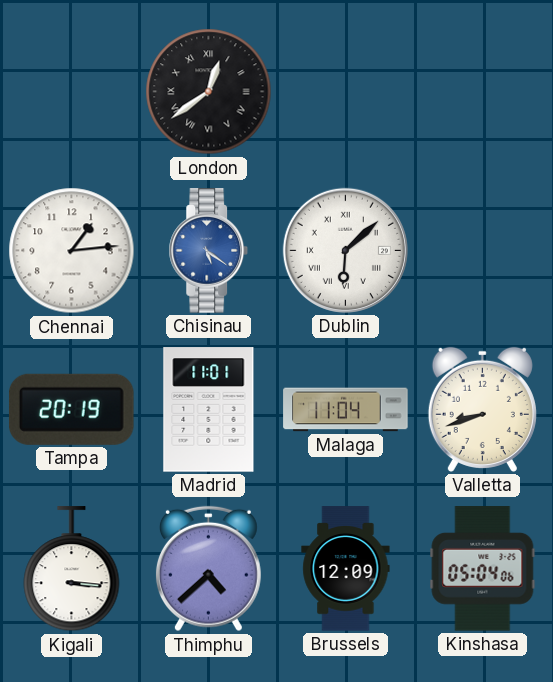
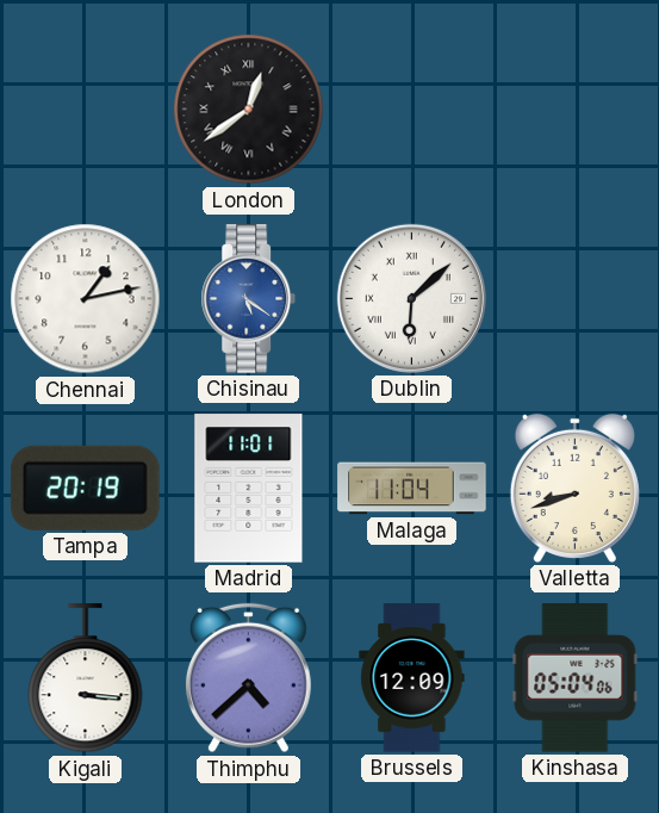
Chennai: 1:14 -> 1:13
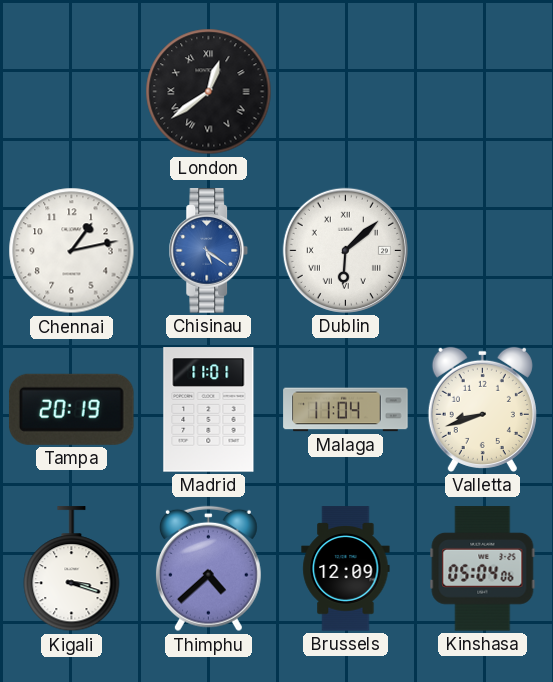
Kigali: 3:16 -> 3:18
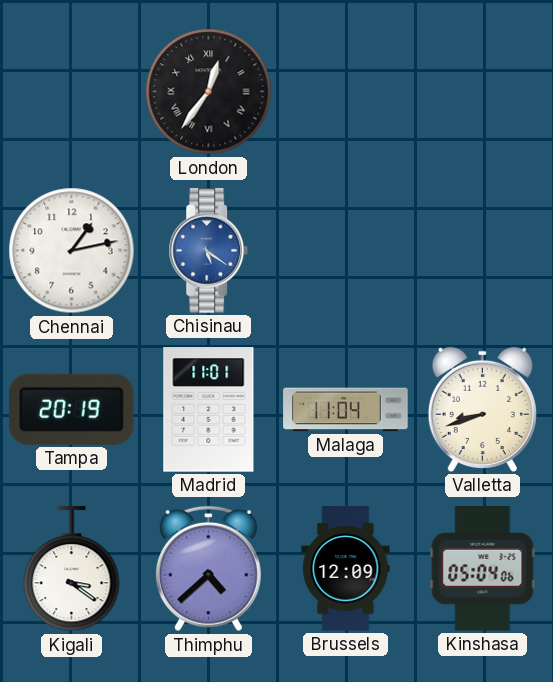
London: 12:39 -> 12:36
Dublin: 6:08 -> none
Kigali: 3:18 -> 3:21
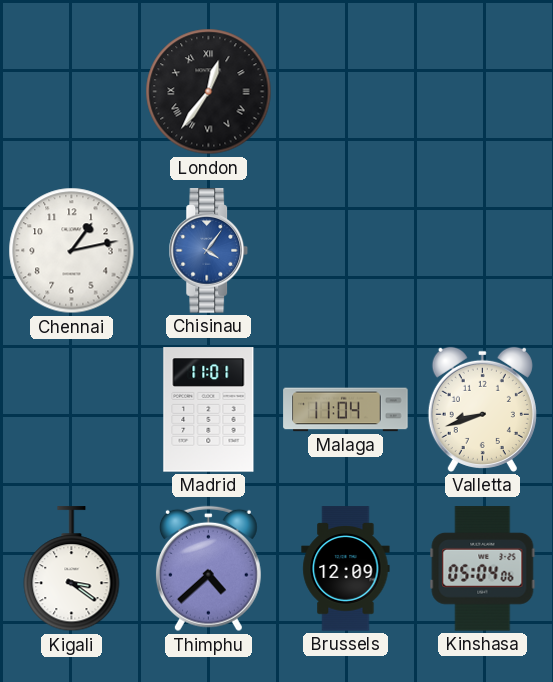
Chisinau: 5:21 -> 4:06
Tampa: 20:19 -> none
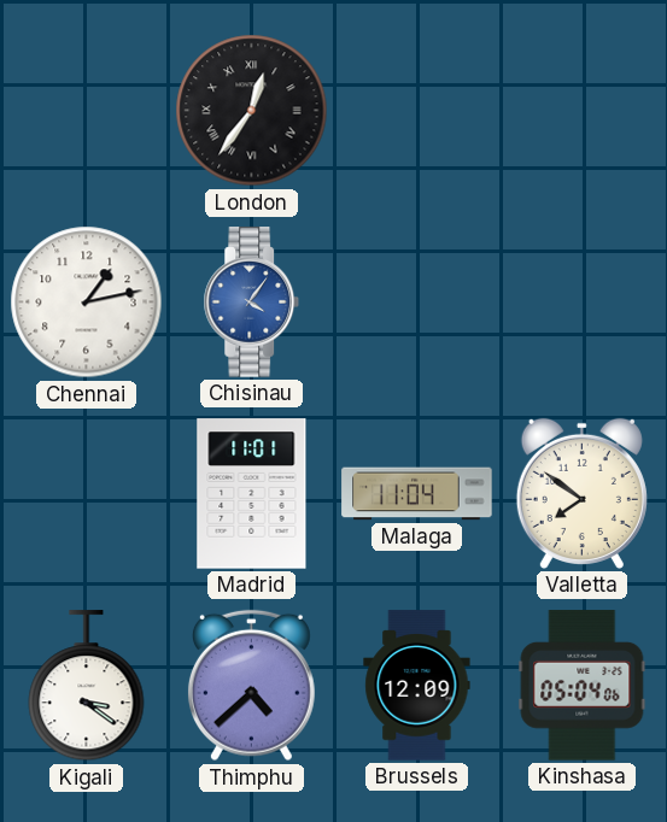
Valletta: 8:42 -> 7:51
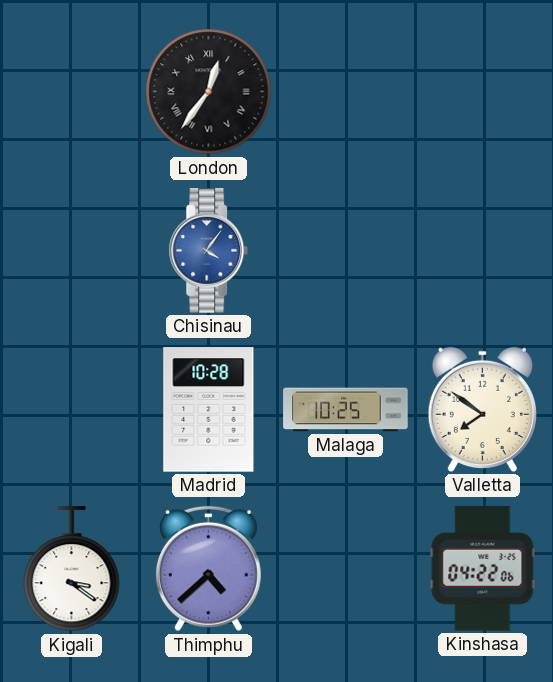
Chennai: 1:13 -> none
Madrid: 11:01 -> 10:28
Malaga: 11:04 -> 10:25
Brussels: 12:09 -> none
Kinshasa: 05:04 -> 04:22
